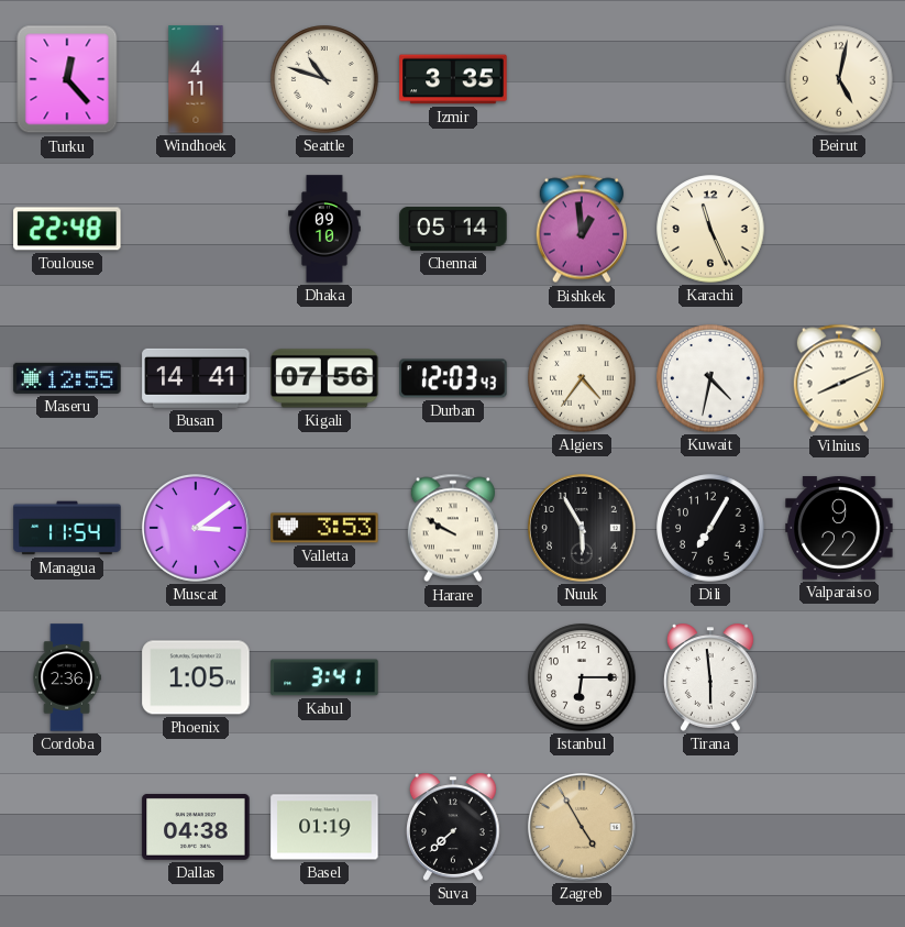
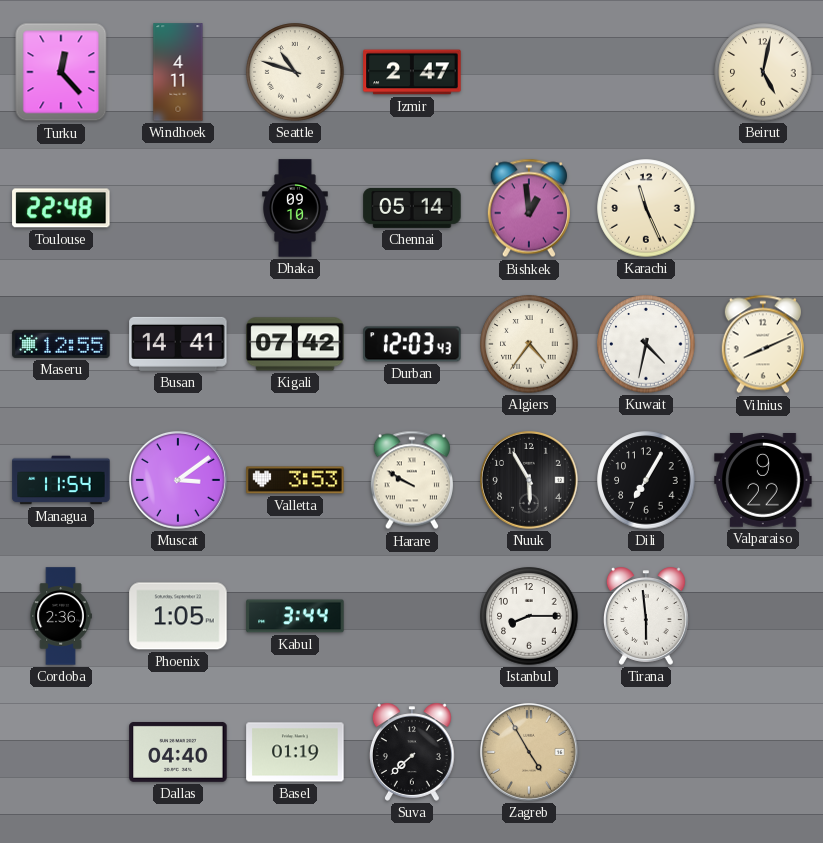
Izmir: 3:35 -> 2:47
Kigali: 07:56 -> 07:42
Kabul: 3:41 -> 3:44
Istanbul: 6:15 -> 8:15
Dallas: 04:38 -> 04:40
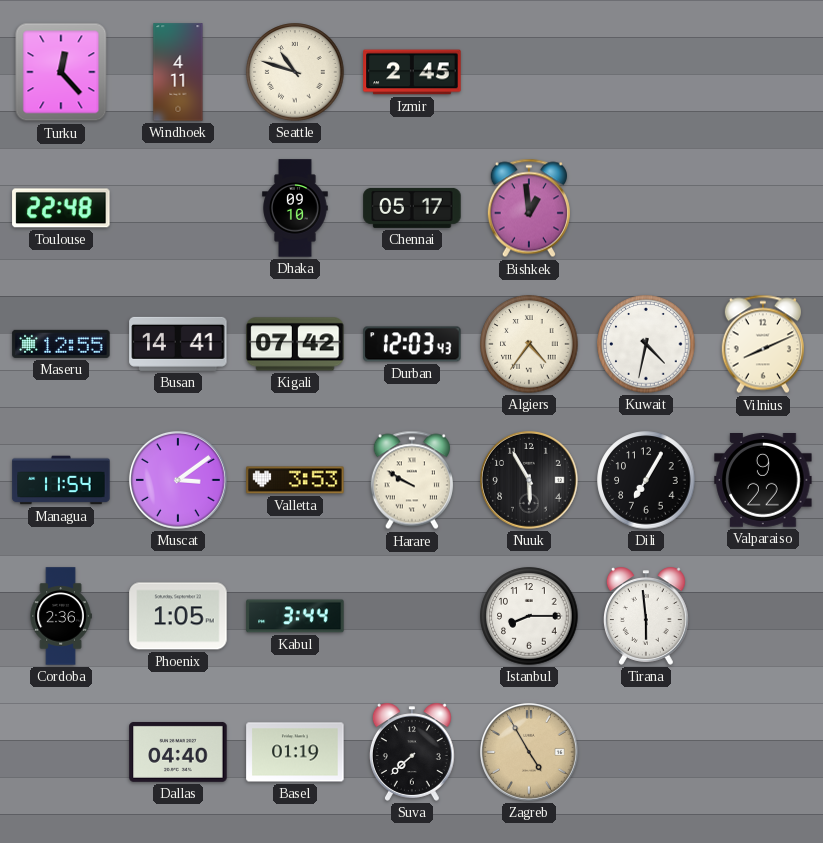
Izmir: 2:47 -> 2:45
Beirut: 5:02 -> none
Chennai: 05:14 -> 05:17
Karachi: 11:26 -> none
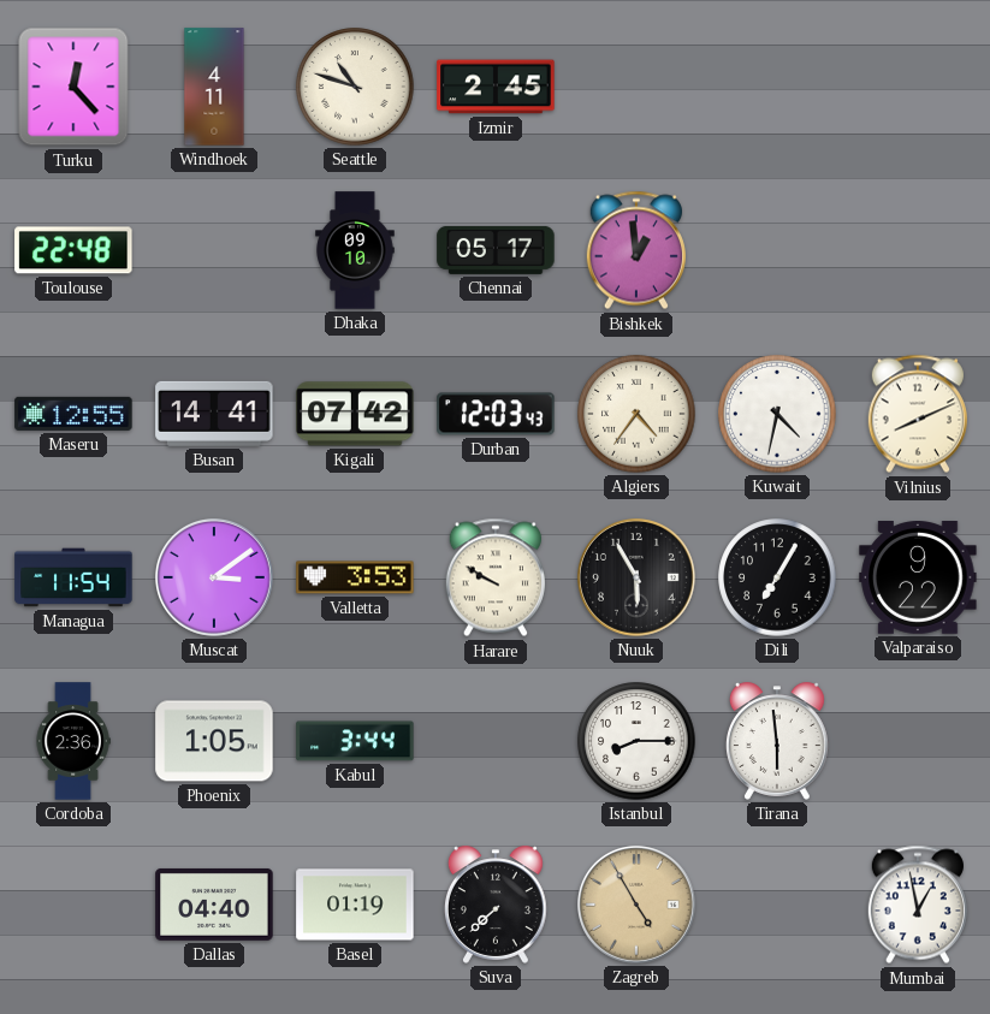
Mumbai: none -> 12:58
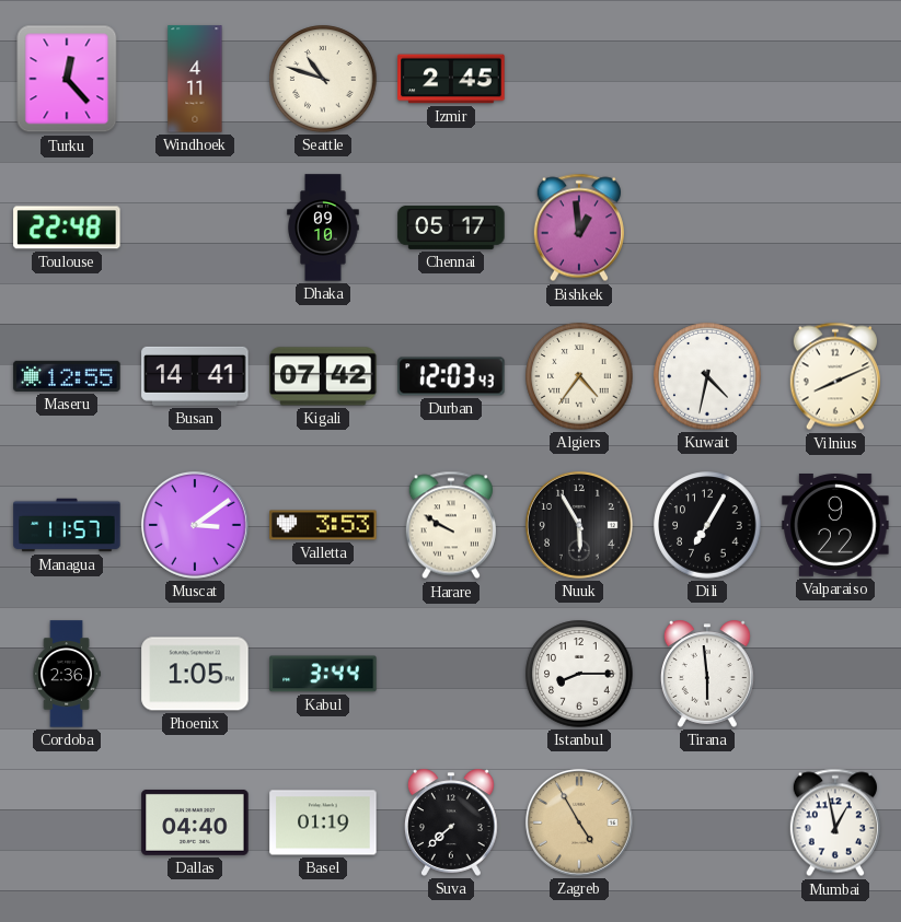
Managua: 11:54 -> 11:57
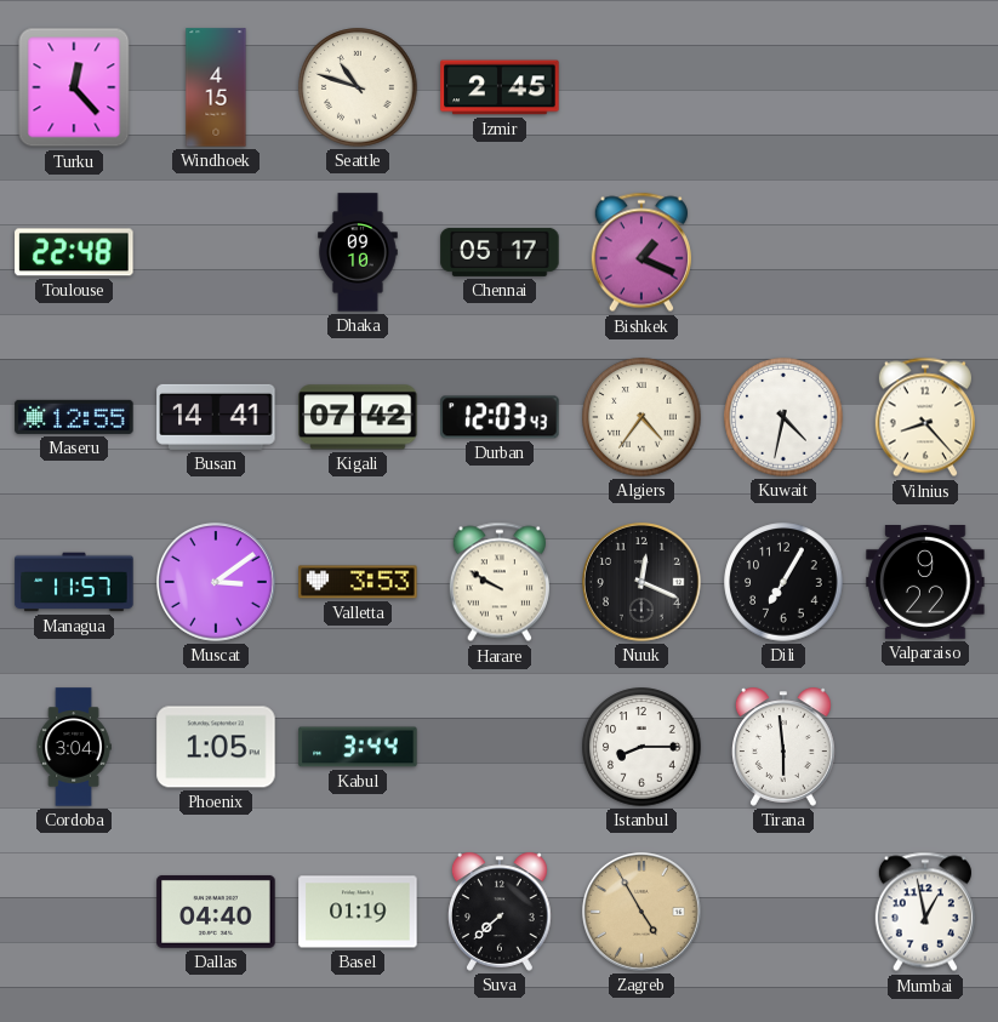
Windhoek: 4:11 -> 4:15
Bishkek: 12:59 -> 1:19
Vilnius: 8:11 -> 8:23
Nuuk: 5:55 -> 12:19
Cordoba: 2:36 -> 3:04
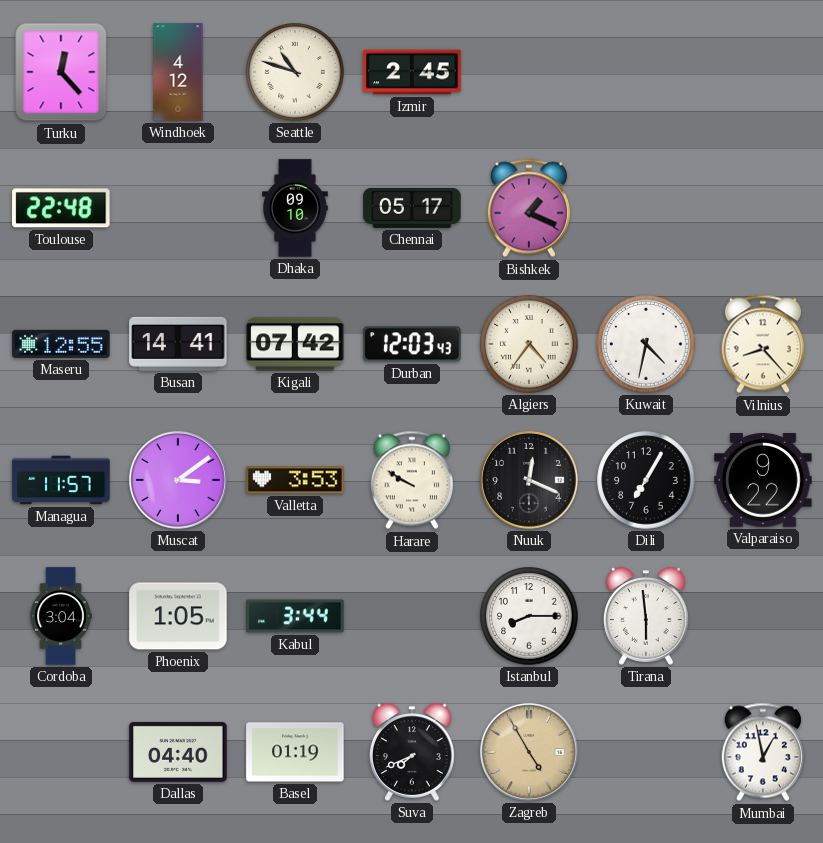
Windhoek: 4:15 -> 4:12
Suva: 7:38 -> 7:41
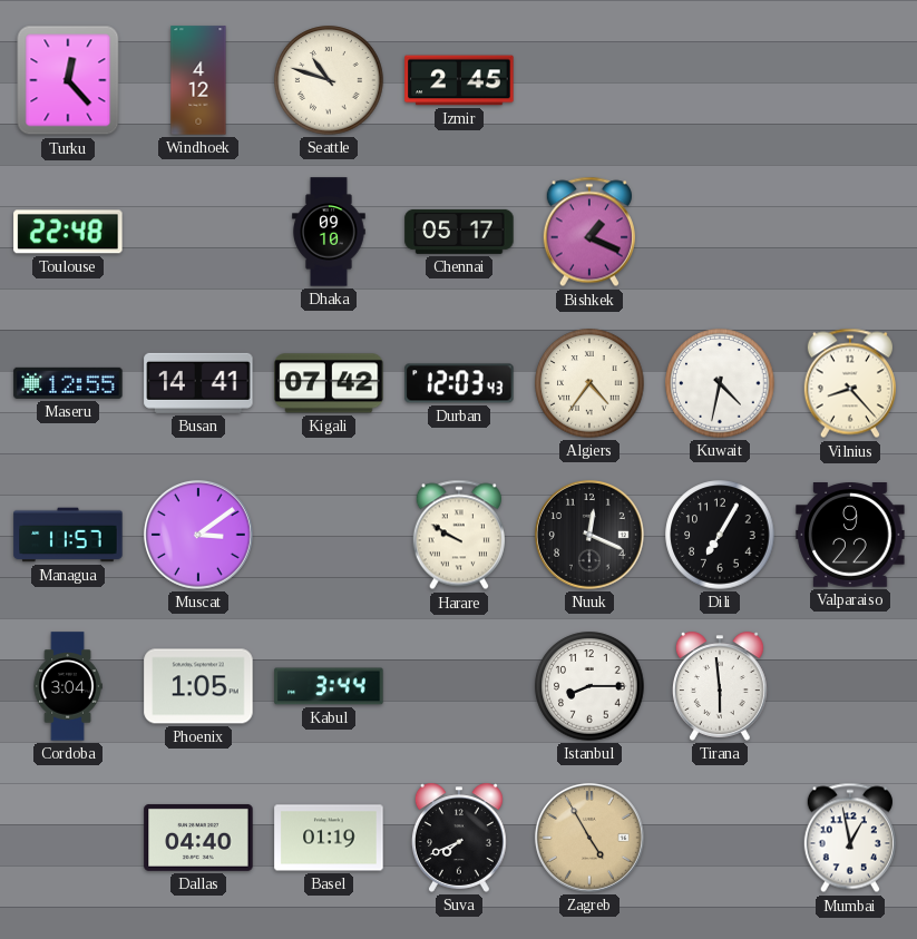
Valletta: 3:53 -> none
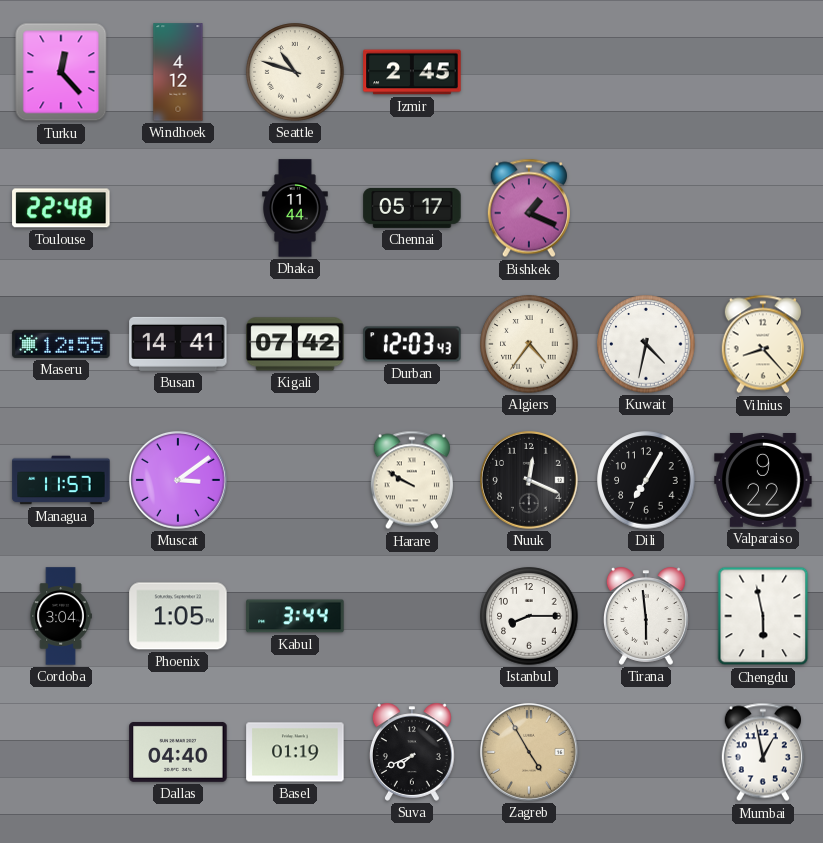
Dhaka: 09:10 -> 11:44
Chengdu: none -> 5:58
